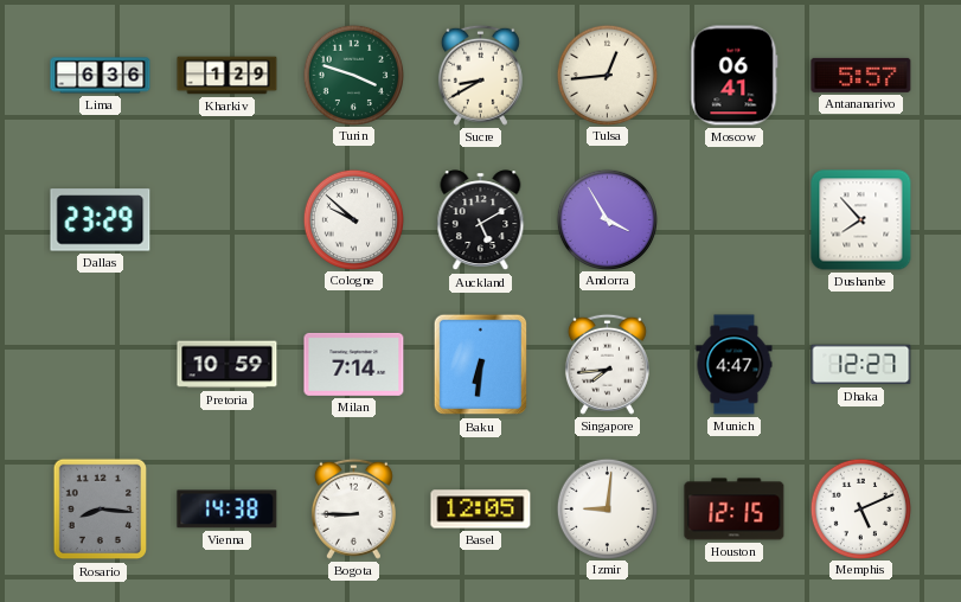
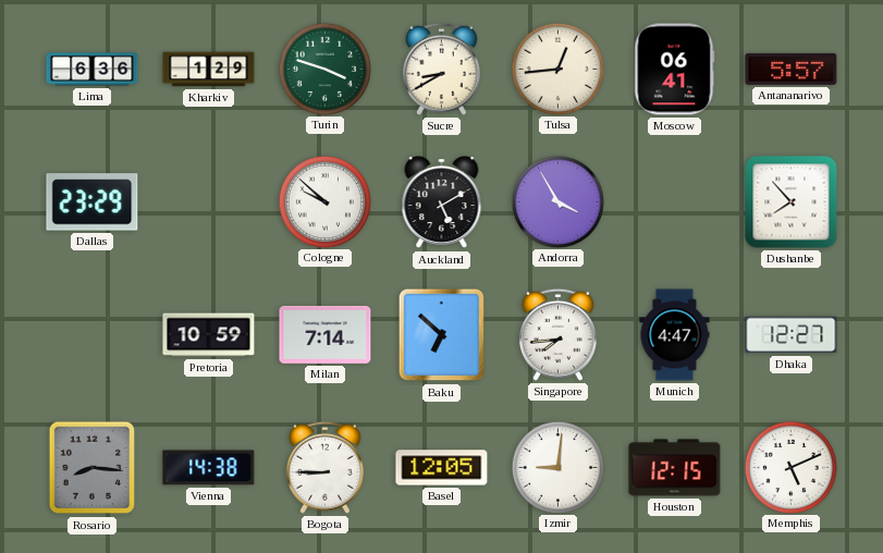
Baku: 6:31 -> 6:52
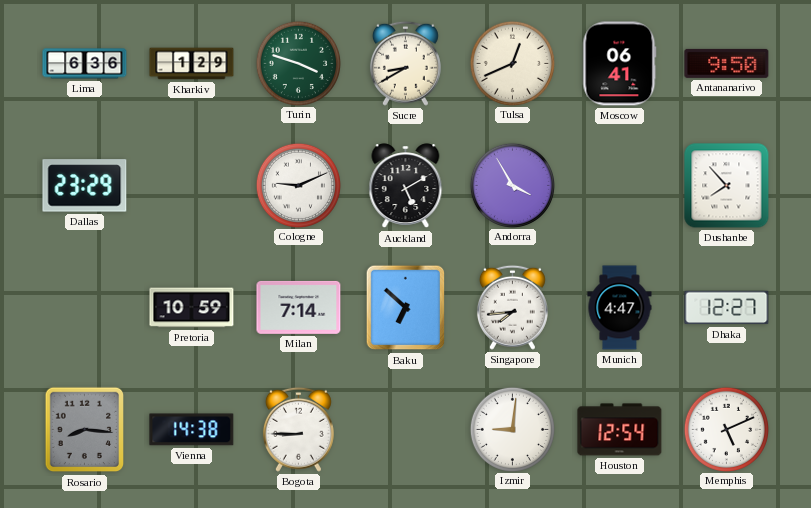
Tulsa: 12:44 -> 12:41
Antananarivo: 5:57 -> 9:50
Cologne: 9:52 -> 9:11
Basel: 12:05 -> none
Houston: 12:15 -> 12:54
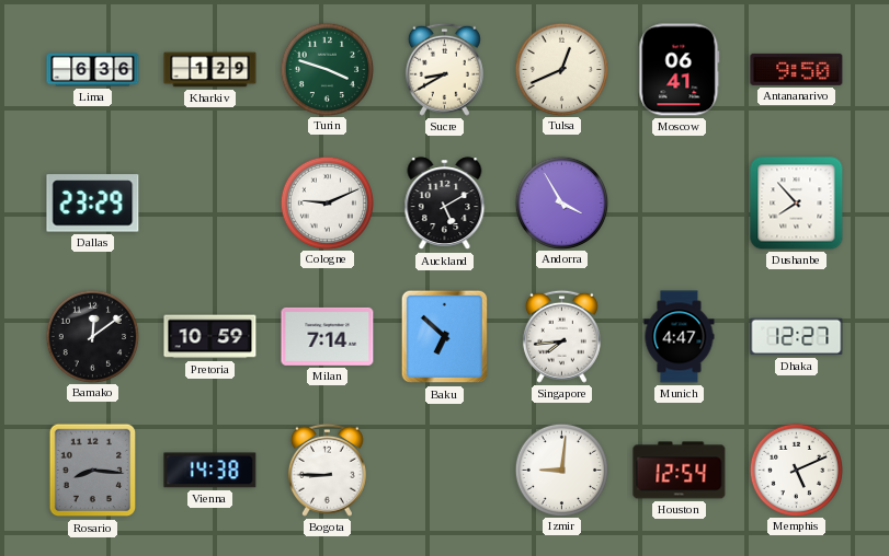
Bamako: none -> 12:09
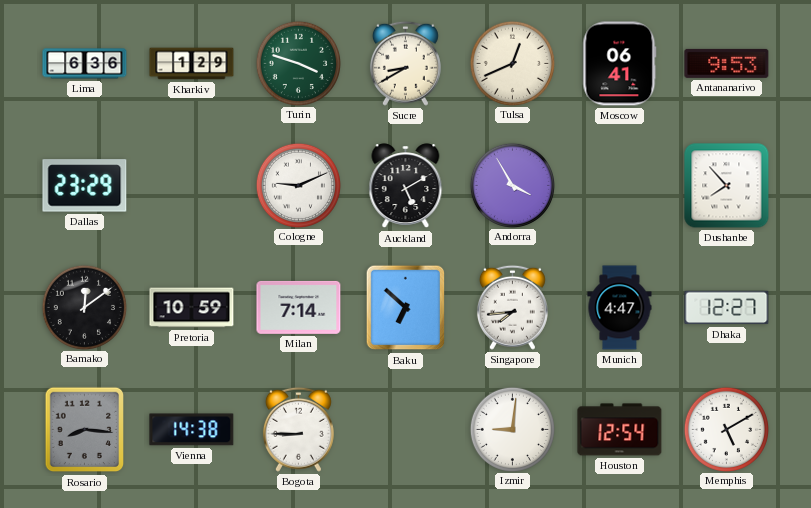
Antananarivo: 9:50 -> 9:53
Memphis: 5:11 -> 5:10
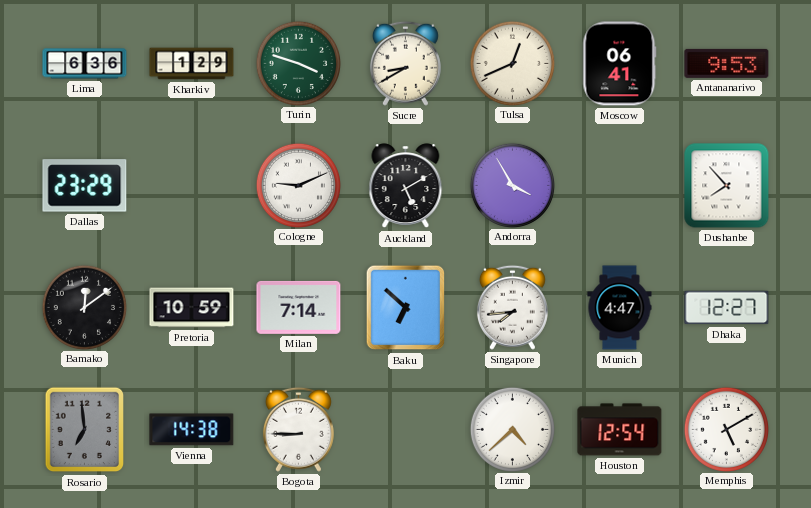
Rosario: 8:16 -> 6:59
Izmir: 9:01 -> 4:38
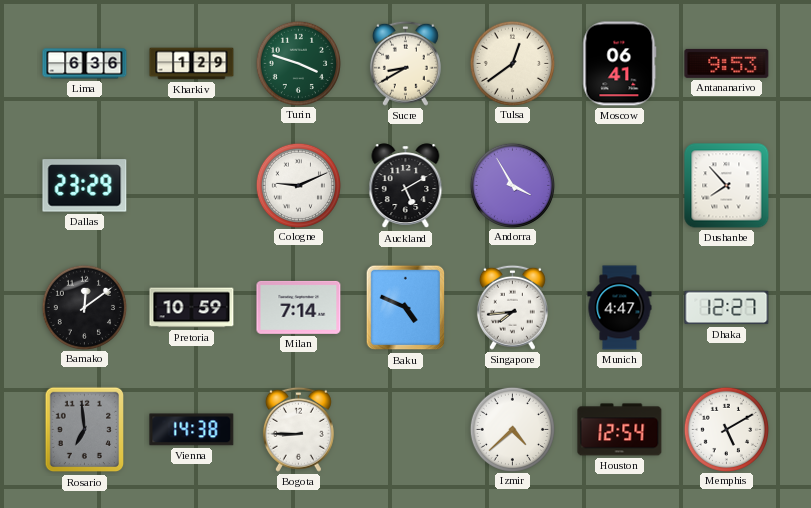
Tulsa: 12:41 -> 12:39
Baku: 6:52 -> 4:49
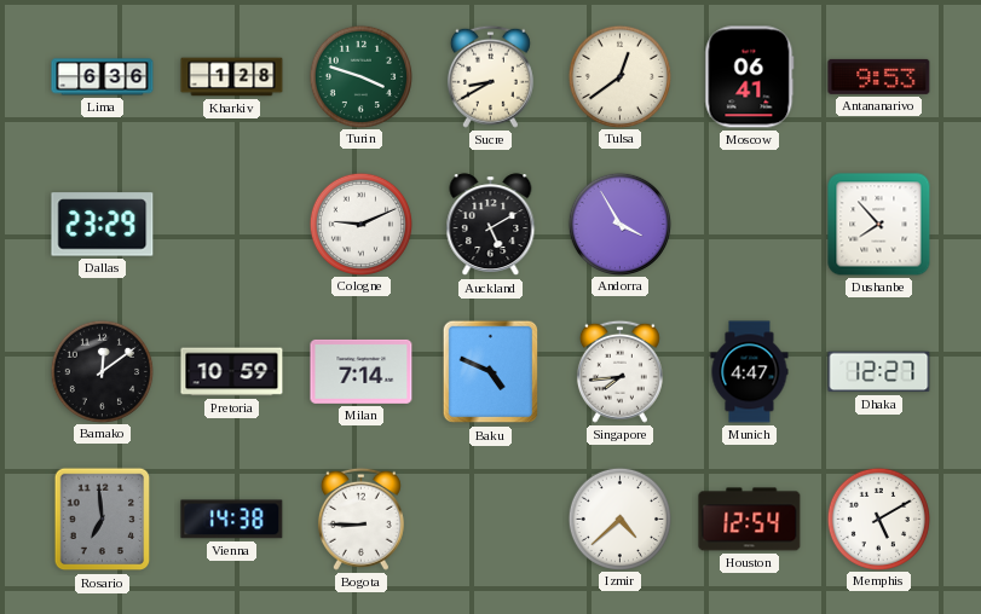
Kharkiv: 1:29 -> 1:28
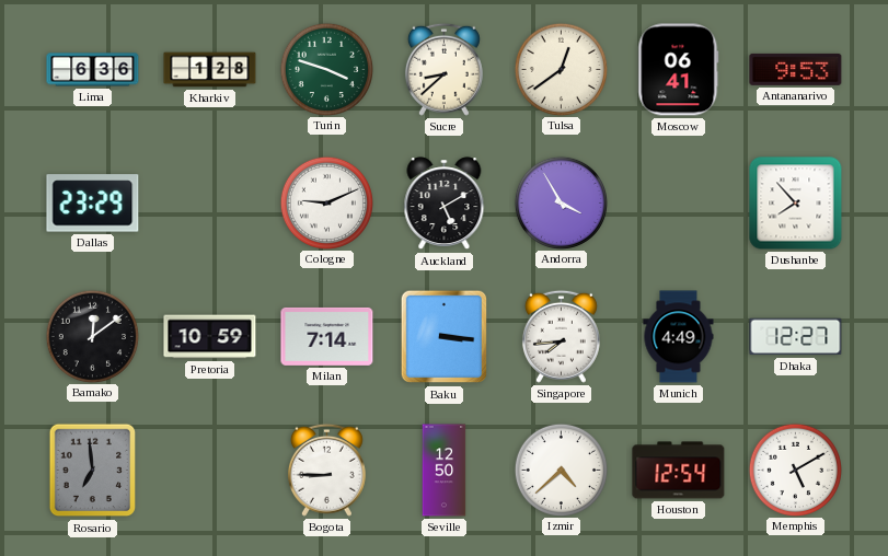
Sucre: 8:40 -> 8:38
Baku: 4:49 -> 3:16
Munich: 4:47 -> 4:49
Vienna: 14:38 -> none
Seville: none -> 12:50
